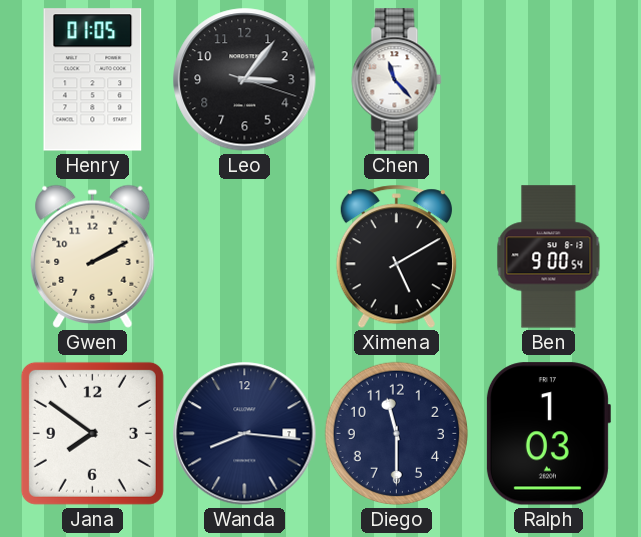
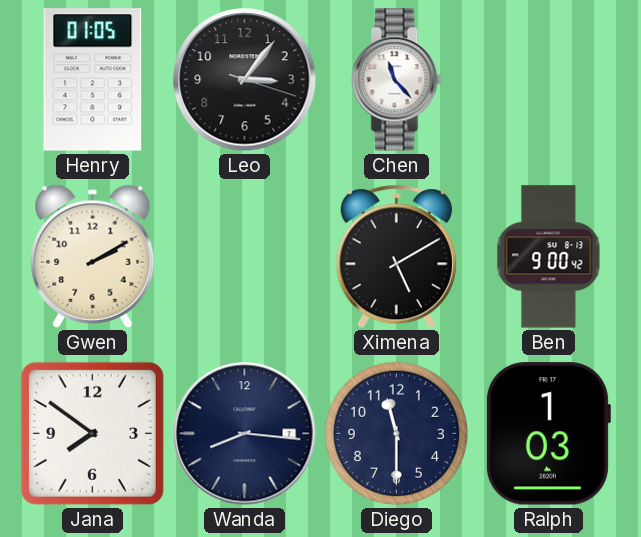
Ben: 9:00:54 -> 9:00:42
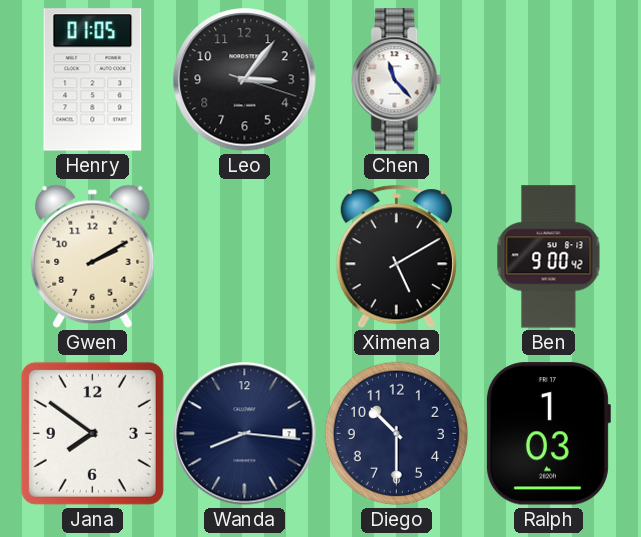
Diego: 11:30 -> 10:30
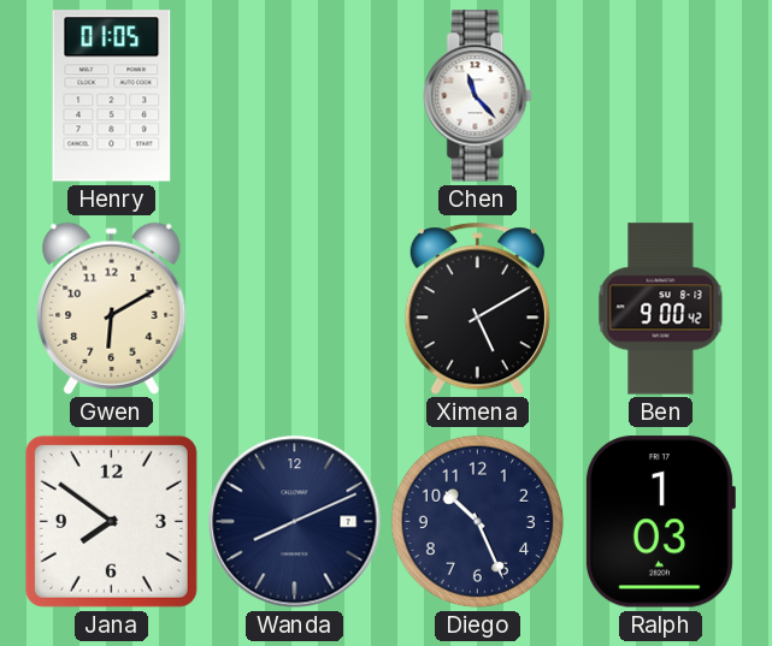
Leo: 3:06 -> none
Gwen: 2:10 -> 6:10
Wanda: 8:16 -> 8:11
Diego: 10:30 -> 10:26
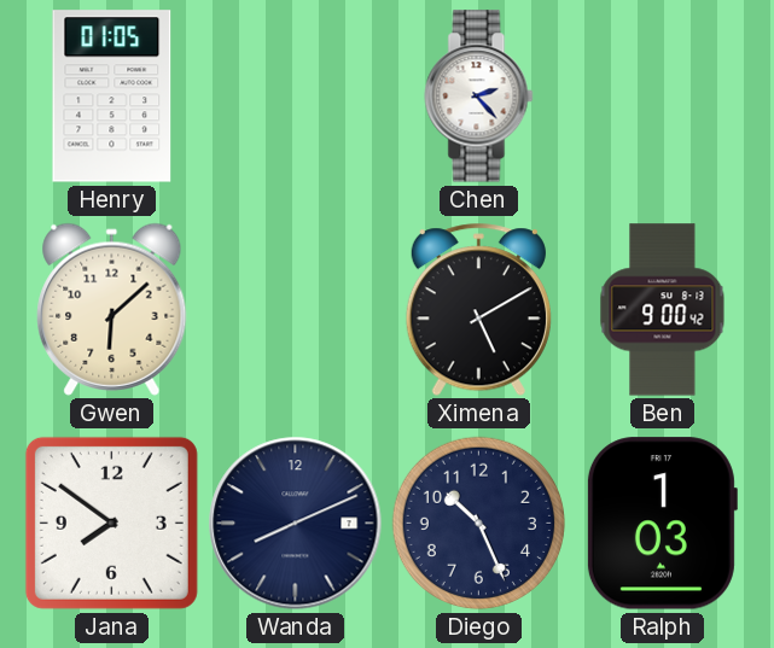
Chen: 11:23 -> 2:23
Gwen: 6:10 -> 6:08
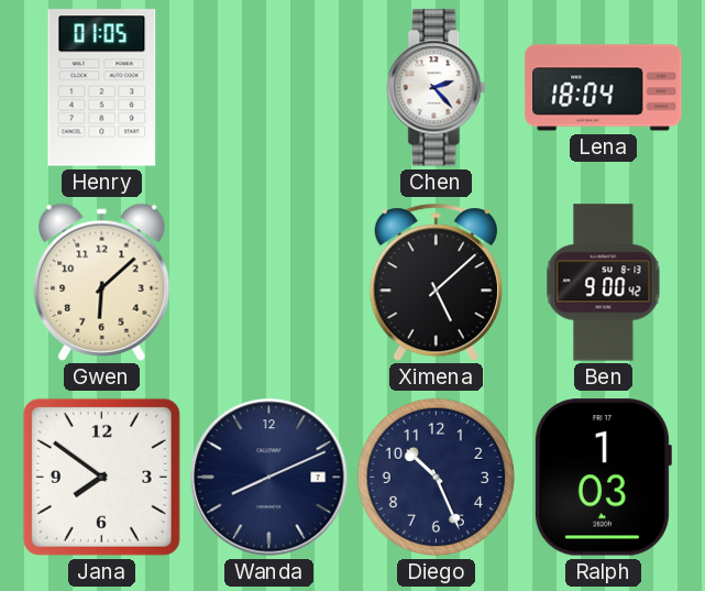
Lena: none -> 18:04
Ximena: 5:10 -> 5:08
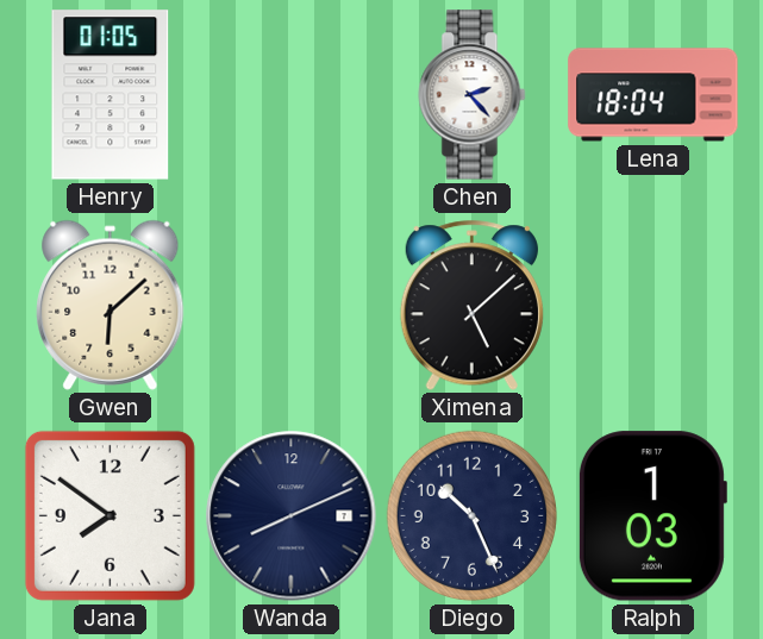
Ben: 9:00 -> none
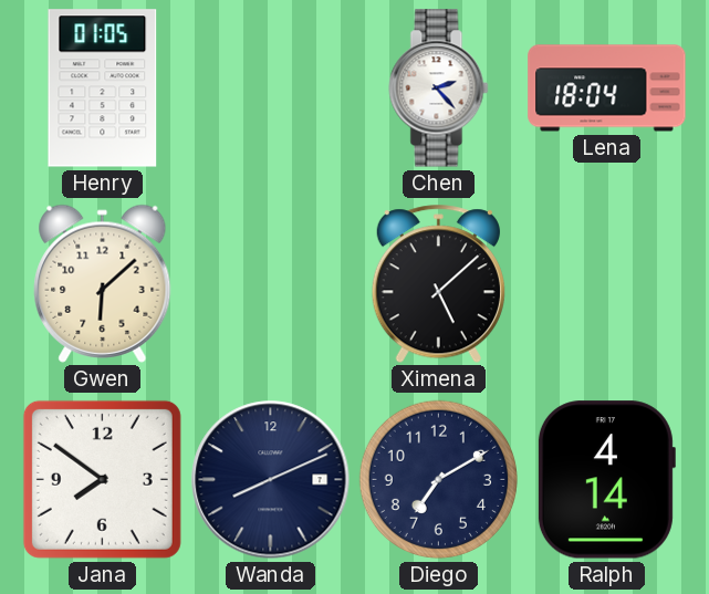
Diego: 10:26 -> 7:10
Ralph: 1:03 -> 4:14
